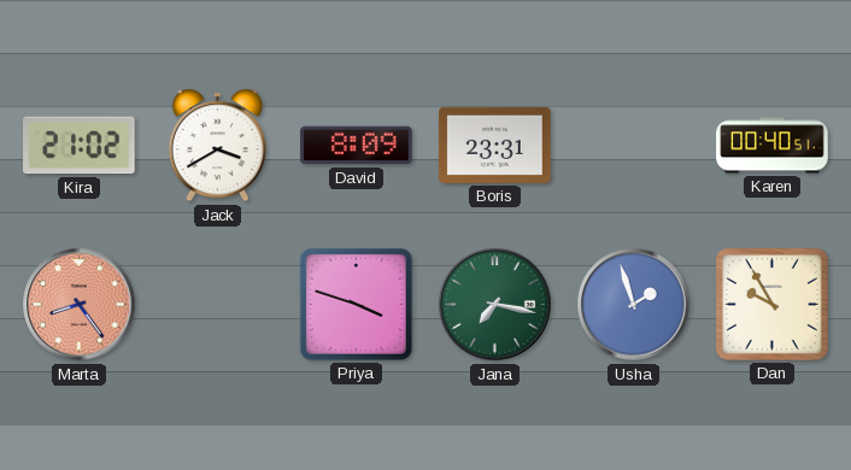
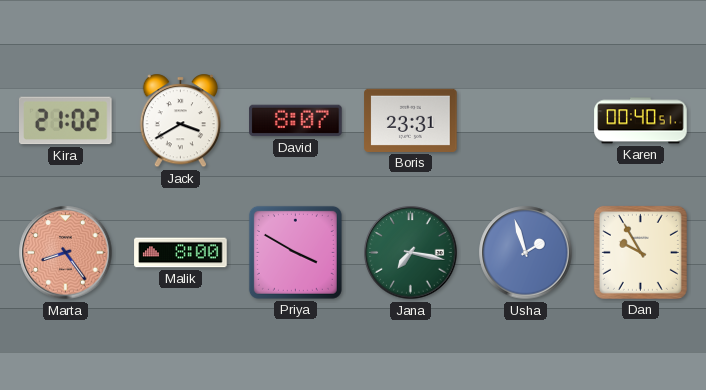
David: 8:09 -> 8:07
Malik: none -> 8:00
Priya: 3:48 -> 3:50
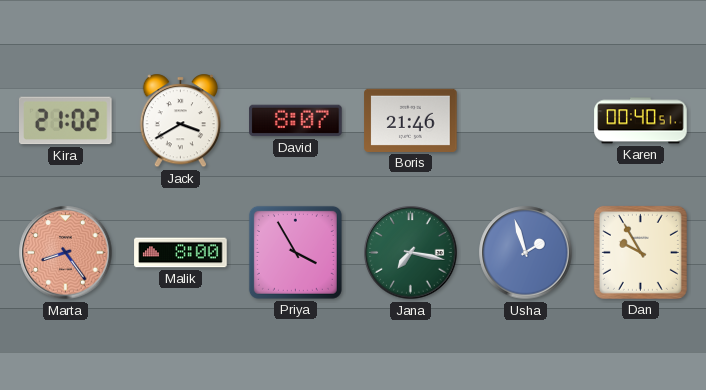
Boris: 23:31 -> 21:46
Priya: 3:50 -> 3:55
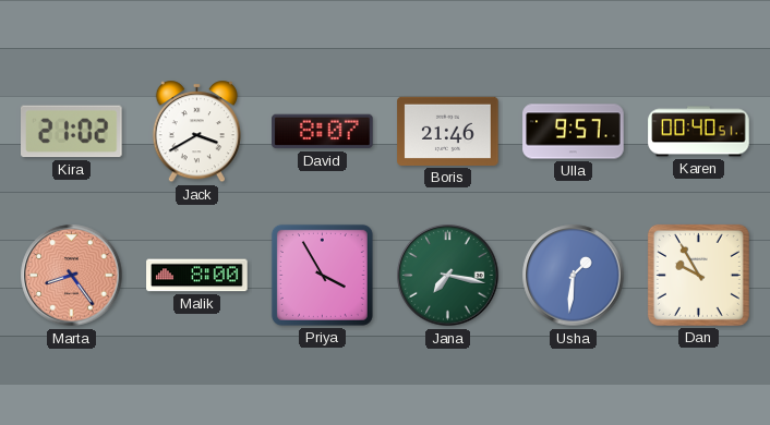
Ulla: none -> 9:57
Usha: 1:57 -> 1:31
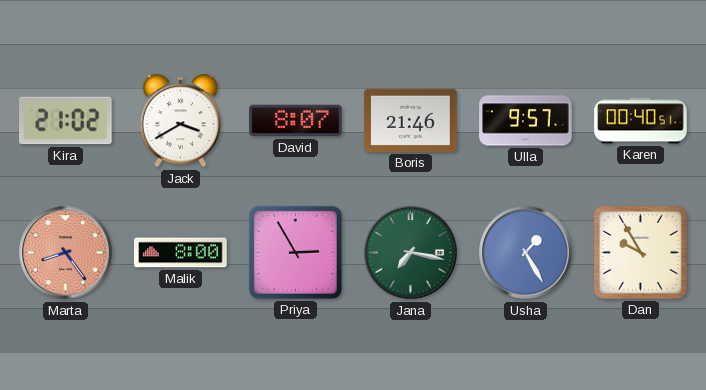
Priya: 3:55 -> 2:55
Usha: 1:31 -> 1:25
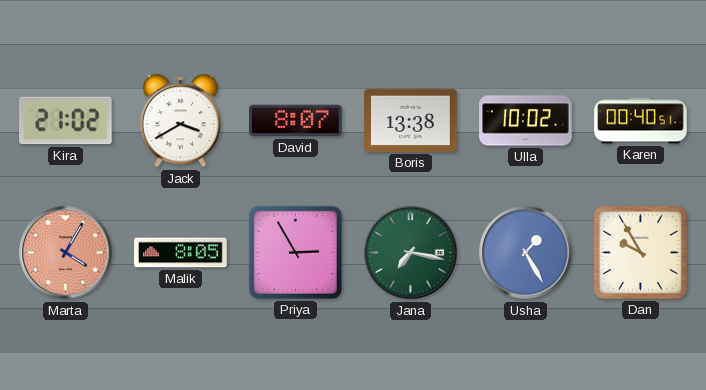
Boris: 21:46 -> 13:38
Ulla: 9:57 -> 10:02
Marta: 8:24 -> 4:05
Malik: 8:00 -> 8:05
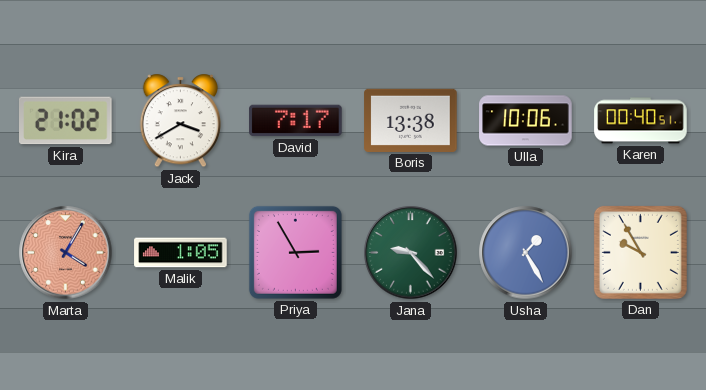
David: 8:07 -> 7:17
Ulla: 10:02 -> 10:06
Malik: 8:05 -> 1:05
Jana: 7:17 -> 9:23
